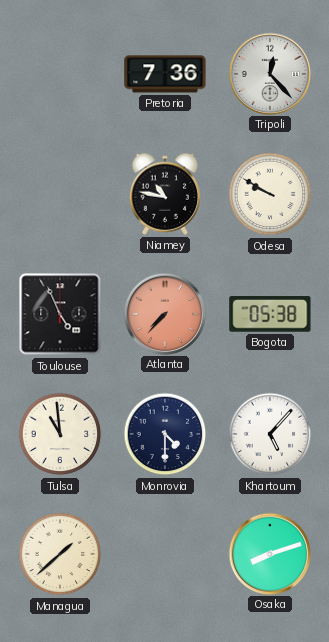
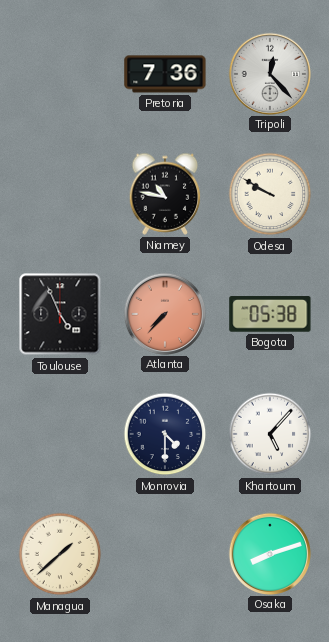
Tulsa: 10:59 -> none
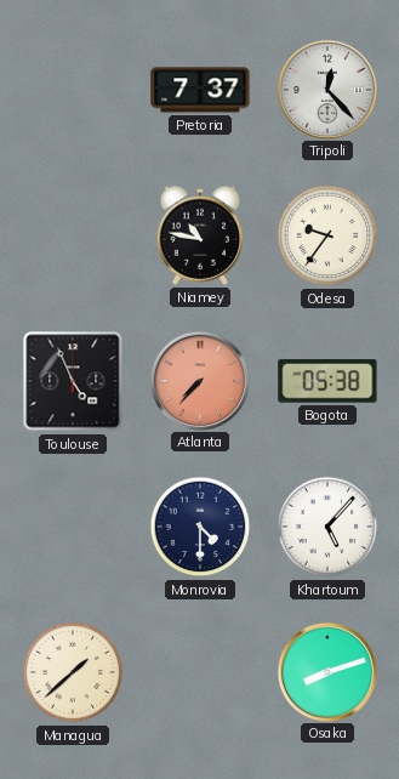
Pretoria: 7:36 -> 7:37
Odesa: 9:50 -> 9:36
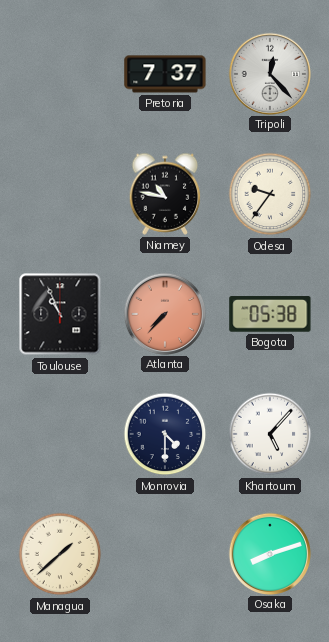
Toulouse: 4:56 -> 10:56
